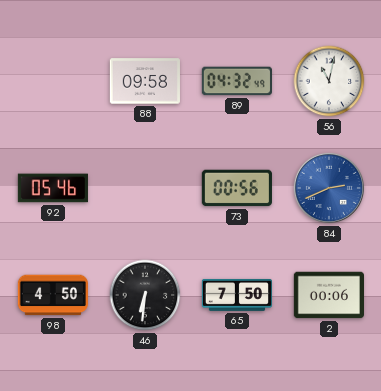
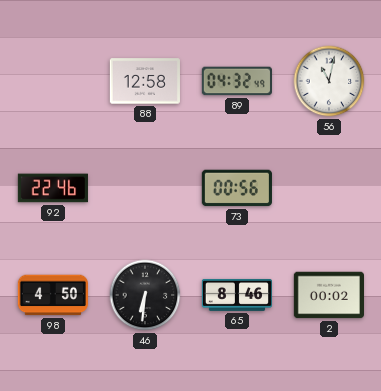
88: 09:58 -> 12:58
92: 05:46 -> 22:46
84: 2:41 -> none
65: 7:50 -> 8:46
2: 00:06 -> 00:02
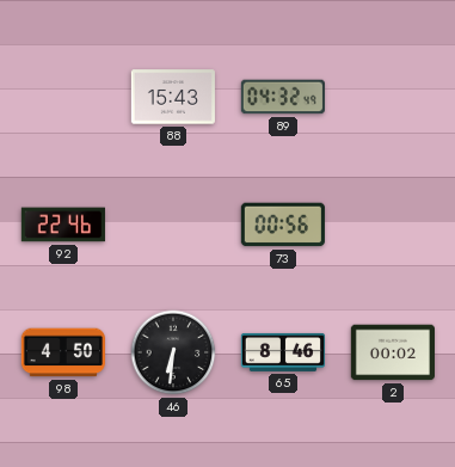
88: 12:58 -> 15:43
56: 11:02 -> none
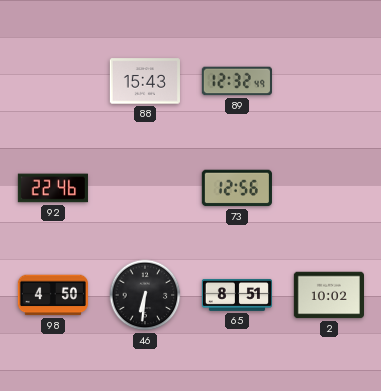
89: 04:32 -> 12:32
73: 00:56 -> 12:56
65: 8:46 -> 8:51
2: 00:02 -> 10:02
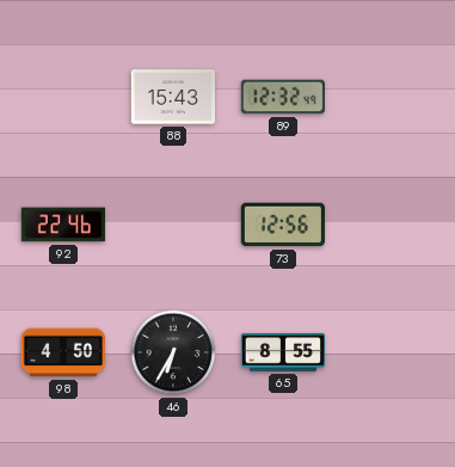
46: 6:31 -> 6:35
65: 8:51 -> 8:55
2: 10:02 -> none
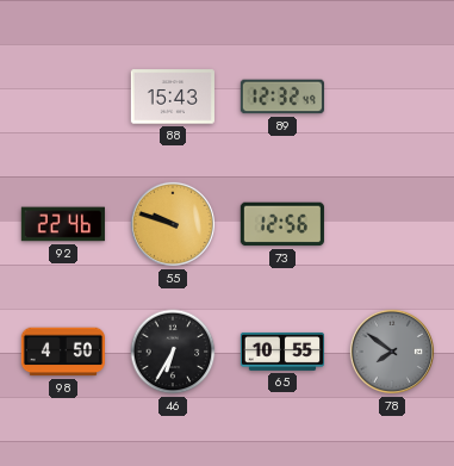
55: none -> 9:48
65: 8:55 -> 10:55
78: none -> 7:51
